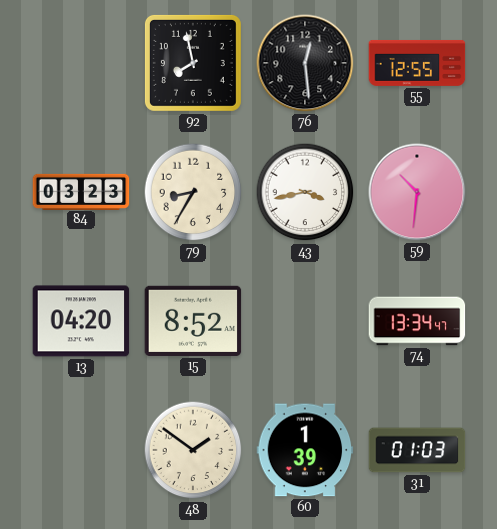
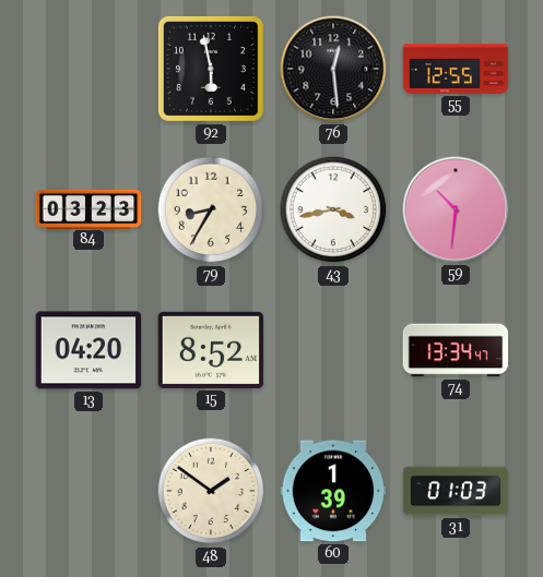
92: 7:58 -> 5:58
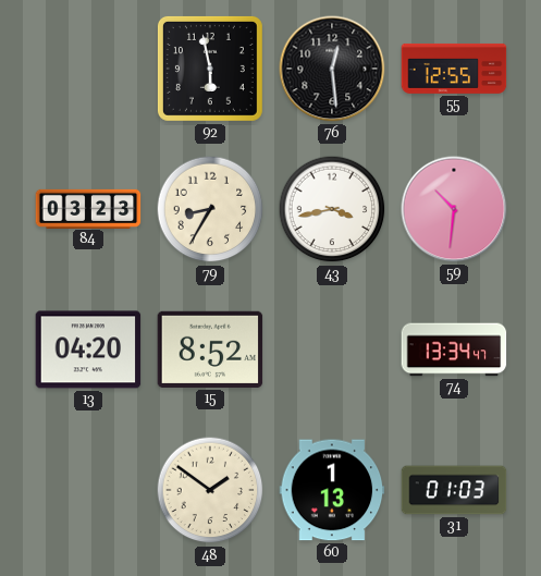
60: 1:39 -> 1:13
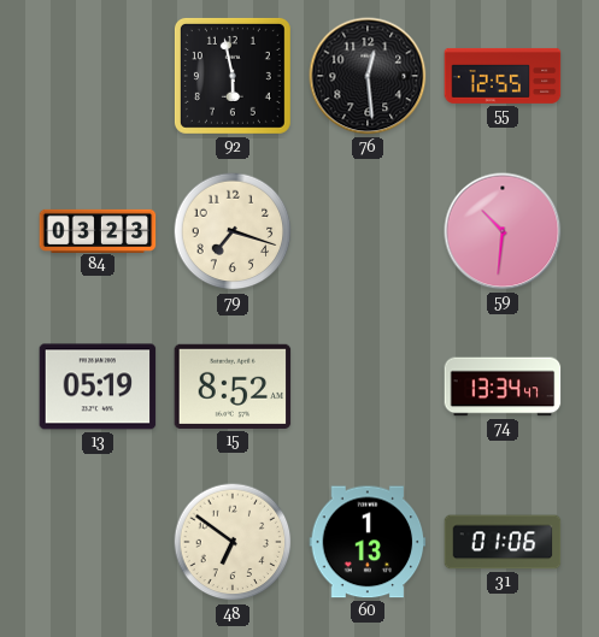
79: 8:35 -> 7:18
43: 3:43 -> none
13: 04:20 -> 05:19
48: 1:51 -> 6:51
31: 01:03 -> 01:06
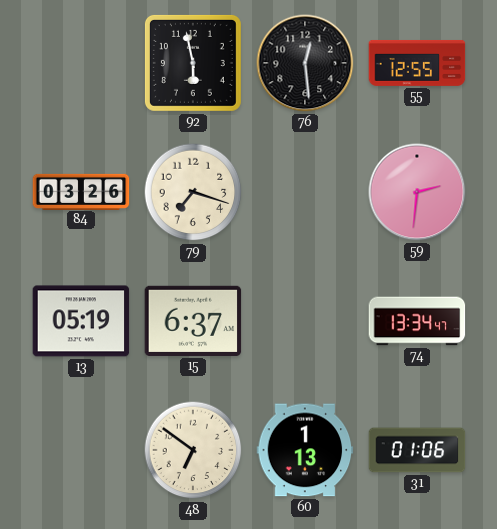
84: 03:23 -> 03:26
59: 10:31 -> 2:31
15: 8:52 -> 6:37
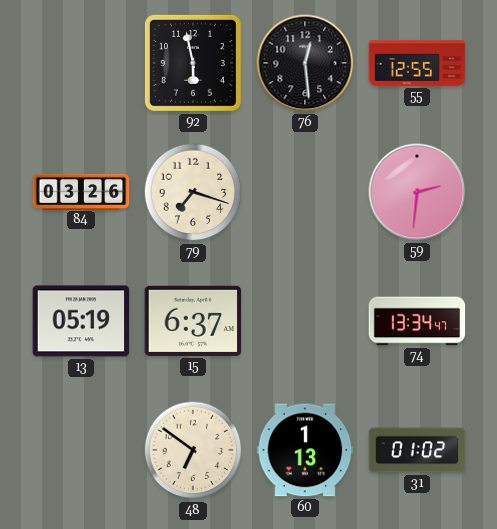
31: 01:06 -> 01:02
